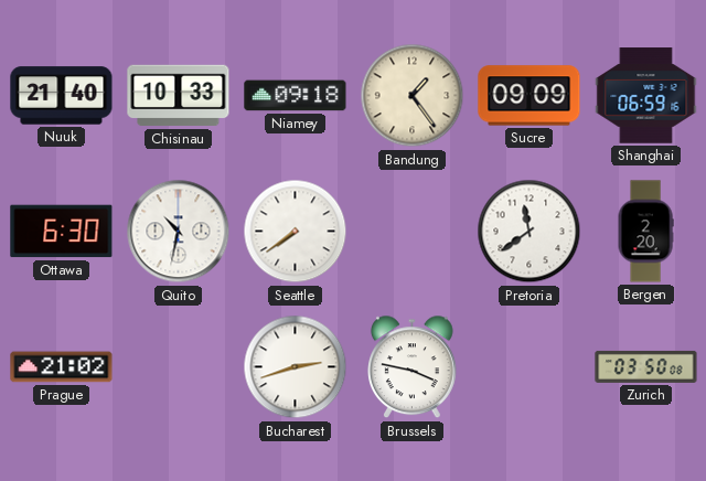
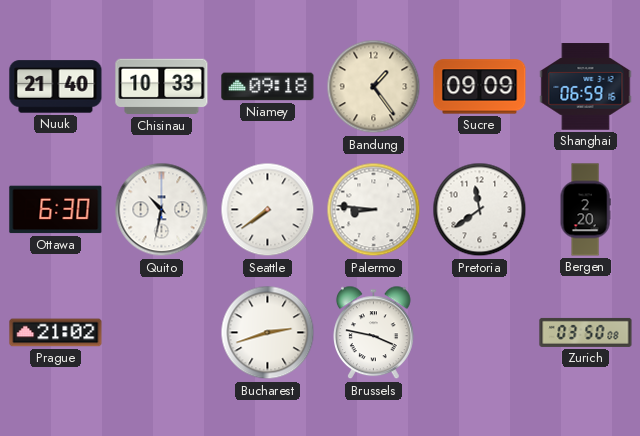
Palermo: none -> 8:46
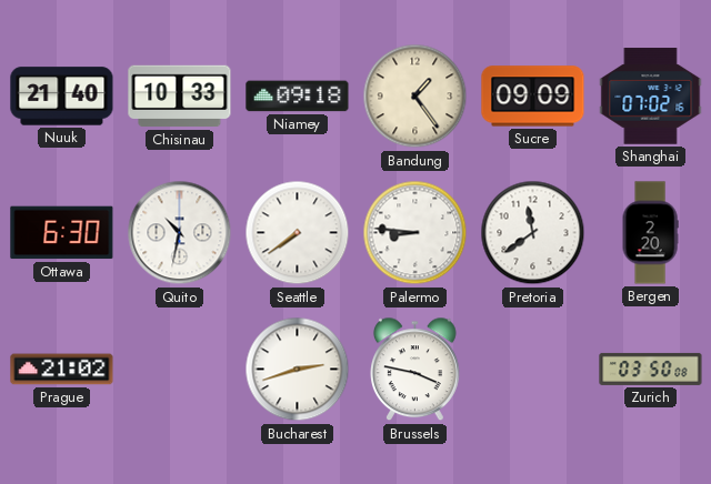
Shanghai: 06:59 -> 07:02
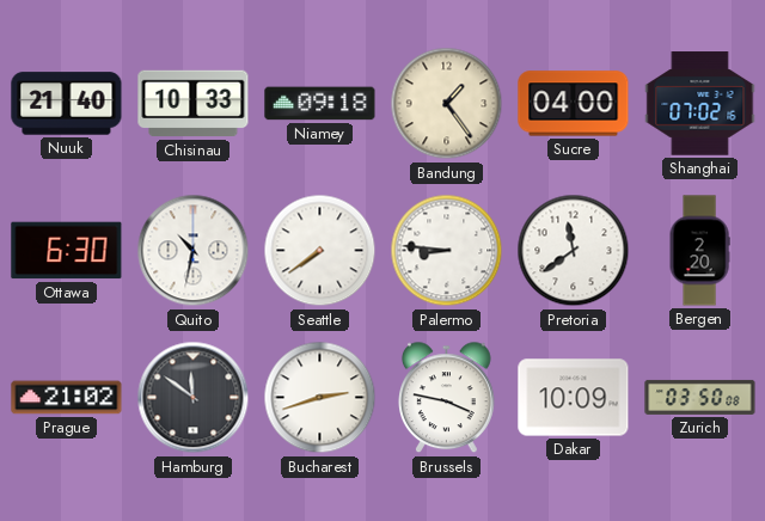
Sucre: 09:09 -> 04:00
Hamburg: none -> 11:51
Dakar: none -> 10:09
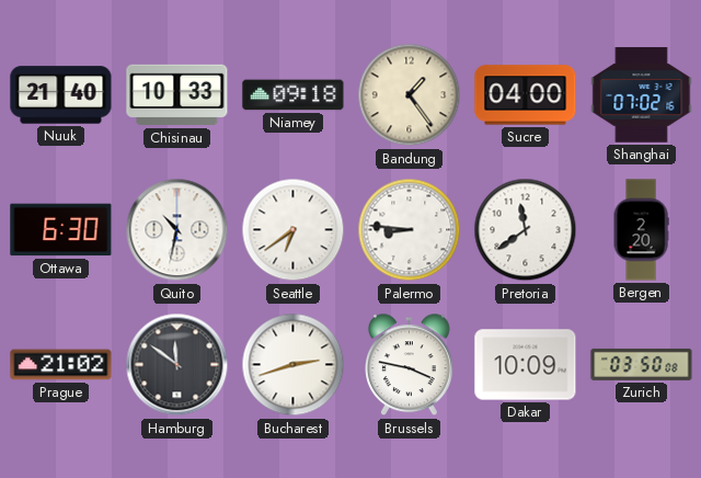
Seattle: 7:39 -> 6:39
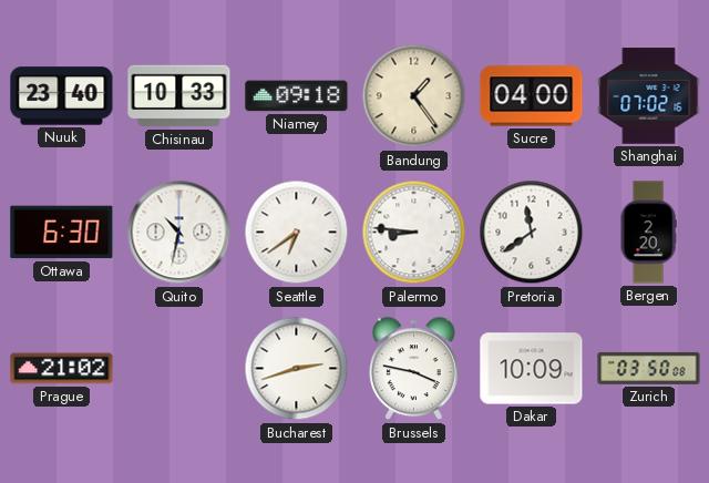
Nuuk: 21:40 -> 23:40
Hamburg: 11:51 -> none
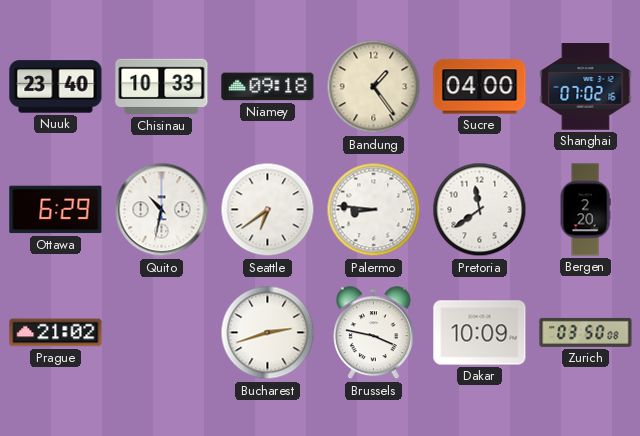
Ottawa: 6:30 -> 6:29
